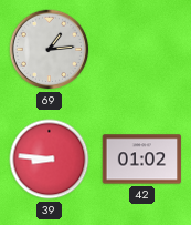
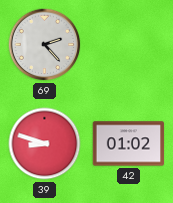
69: 1:14 -> 2:23
39: 8:46 -> 8:48
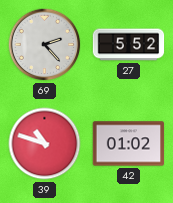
27: none -> 5:52
39: 8:48 -> 10:48
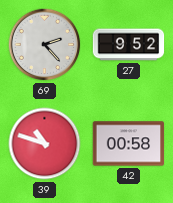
27: 5:52 -> 9:52
42: 01:02 -> 00:58
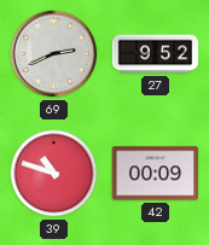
69: 2:23 -> 2:41
42: 00:58 -> 00:09
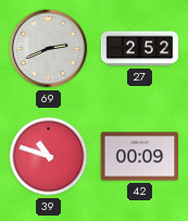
27: 9:52 -> 2:52
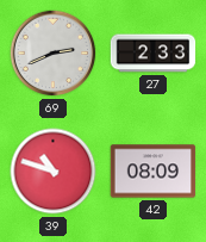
27: 2:52 -> 2:33
42: 00:09 -> 08:09
